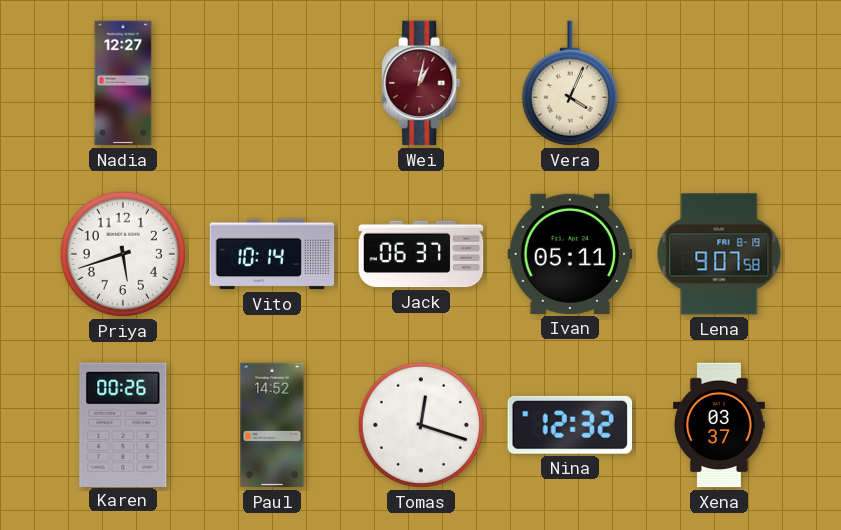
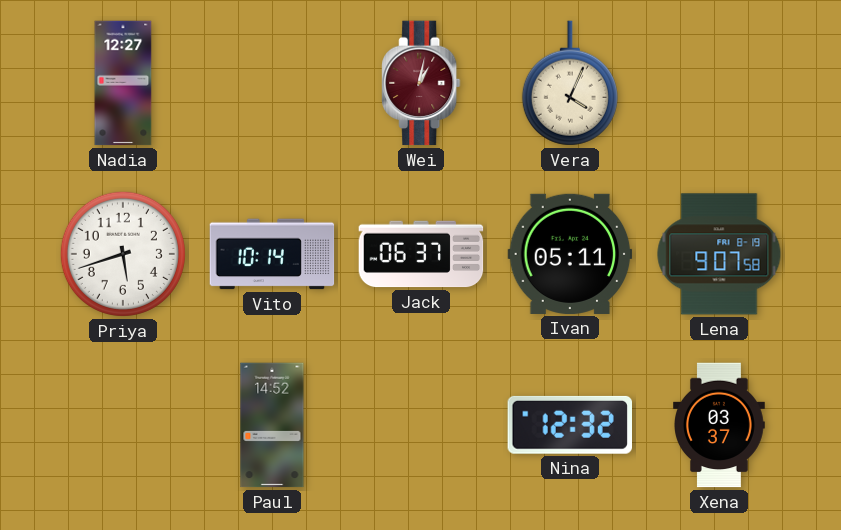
Karen: 00:26 -> none
Tomas: 12:18 -> none
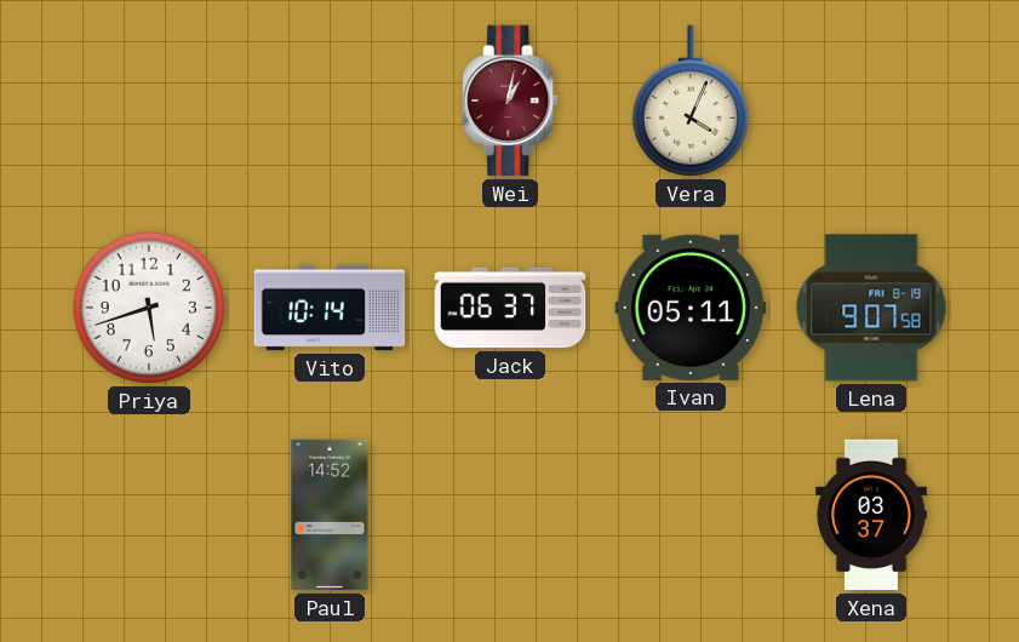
Nadia: 12:27 -> none
Nina: 12:32 -> none
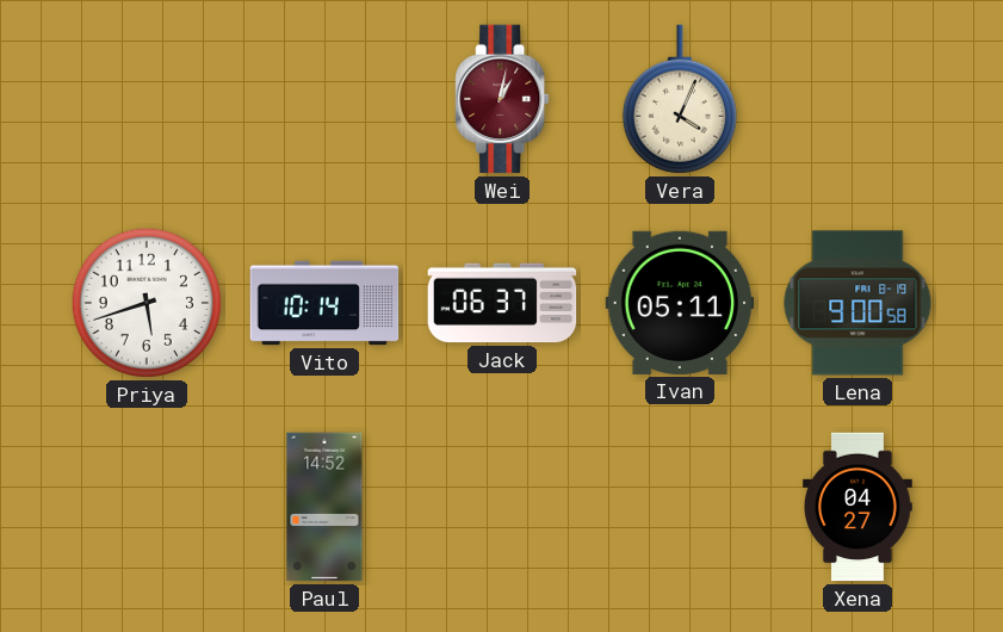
Lena: 9:07 -> 9:00
Xena: 03:37 -> 04:27
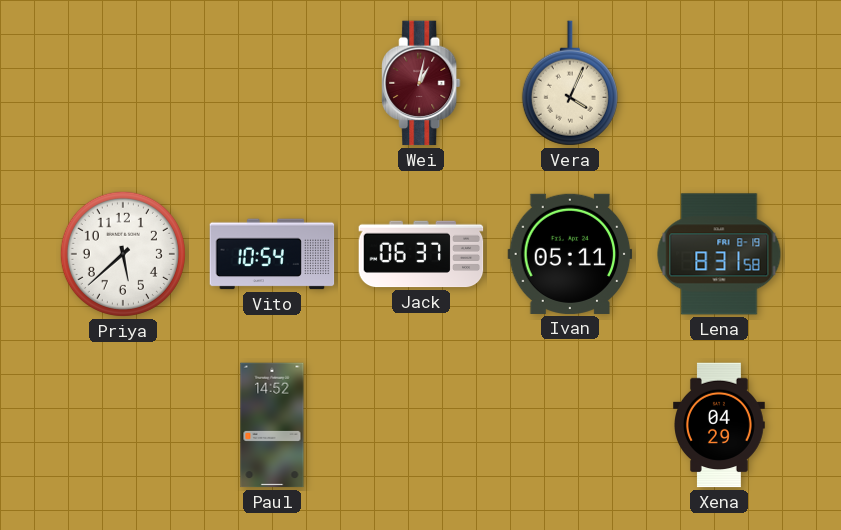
Priya: 5:42 -> 5:38
Vito: 10:14 -> 10:54
Lena: 9:00 -> 8:31
Xena: 04:27 -> 04:29
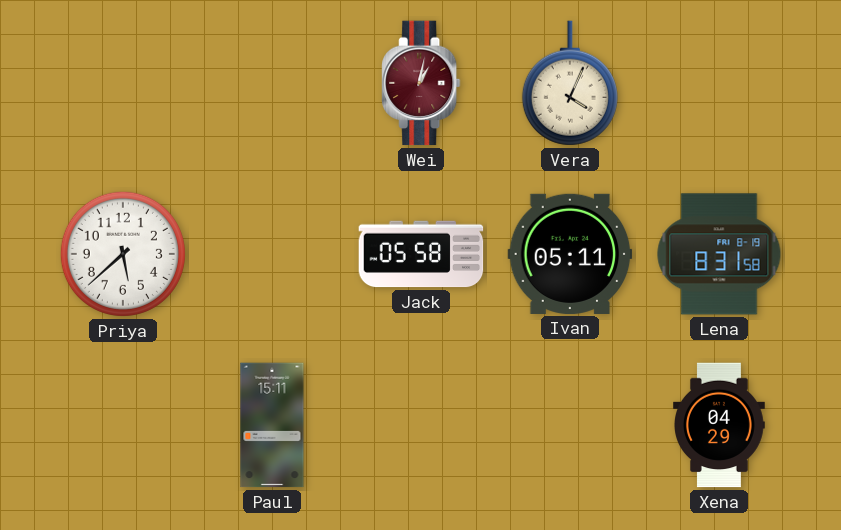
Vito: 10:54 -> none
Jack: 06:37 -> 05:58
Paul: 14:52 -> 15:11
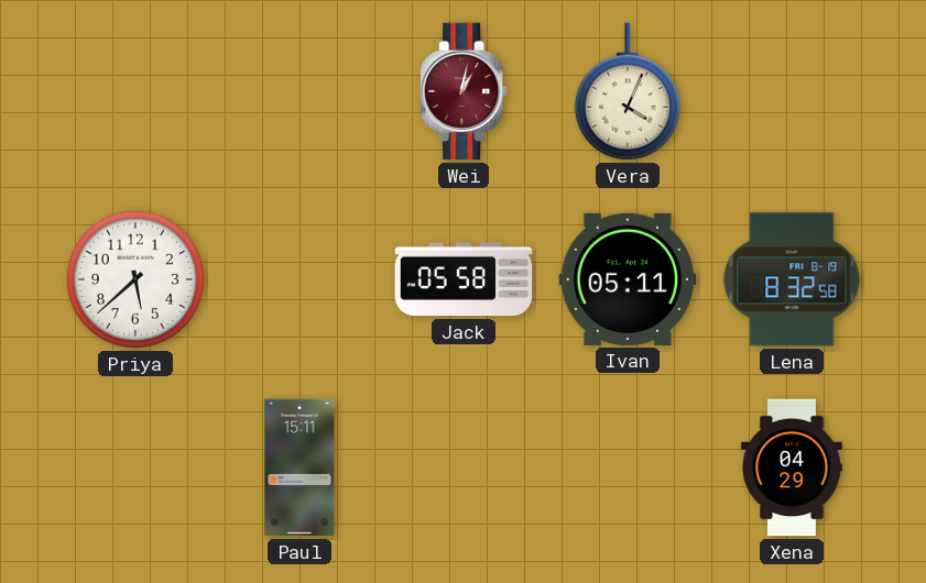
Lena: 8:31 -> 8:32
